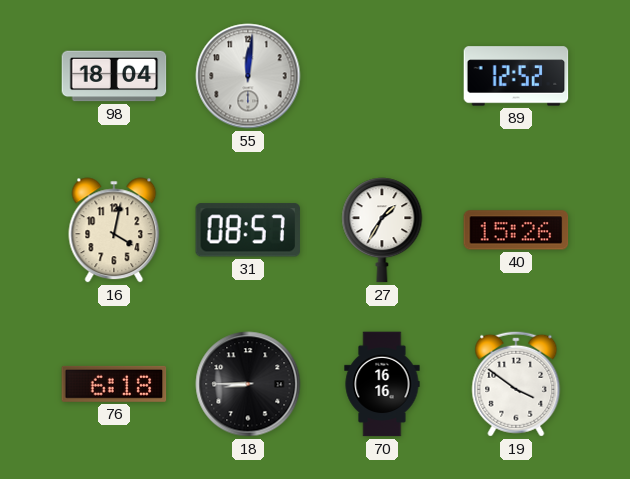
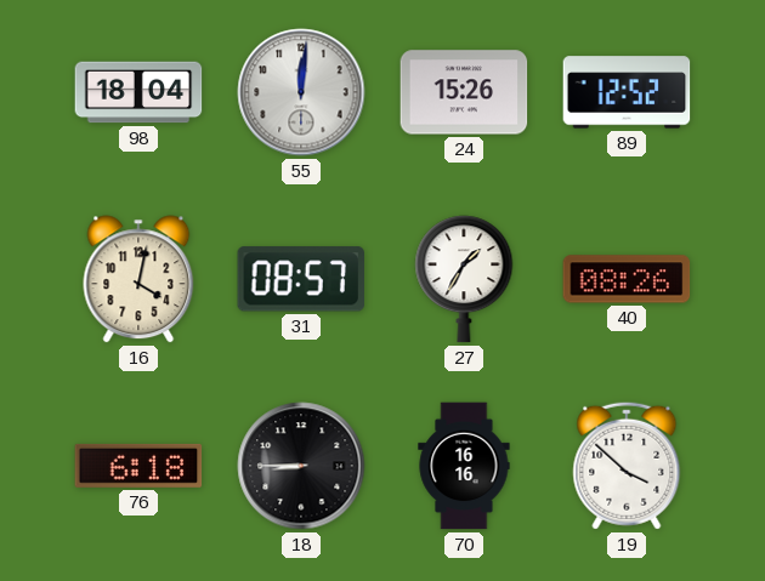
24: none -> 15:26
40: 15:26 -> 08:26
19: 3:51 -> 3:52
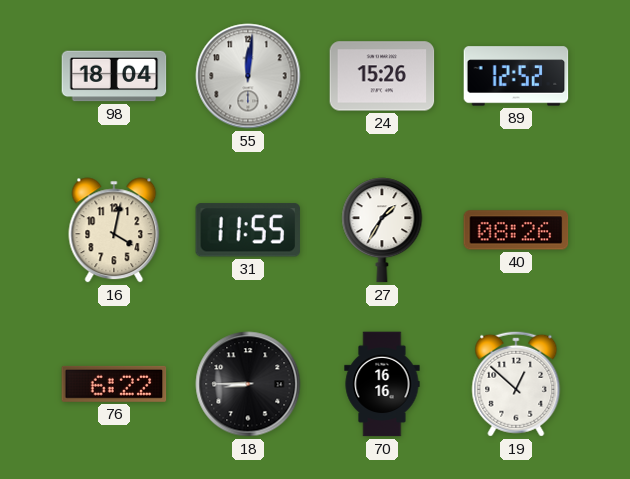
31: 08:57 -> 11:55
76: 6:18 -> 6:22
19: 3:52 -> 12:52
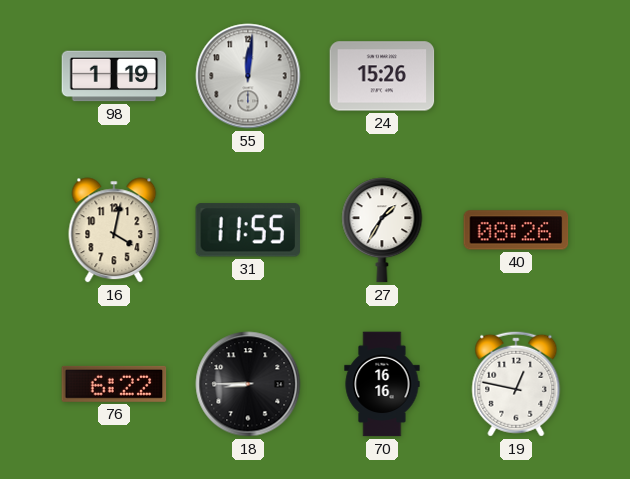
98: 18:04 -> 1:19
89: 12:52 -> none
19: 12:52 -> 12:47
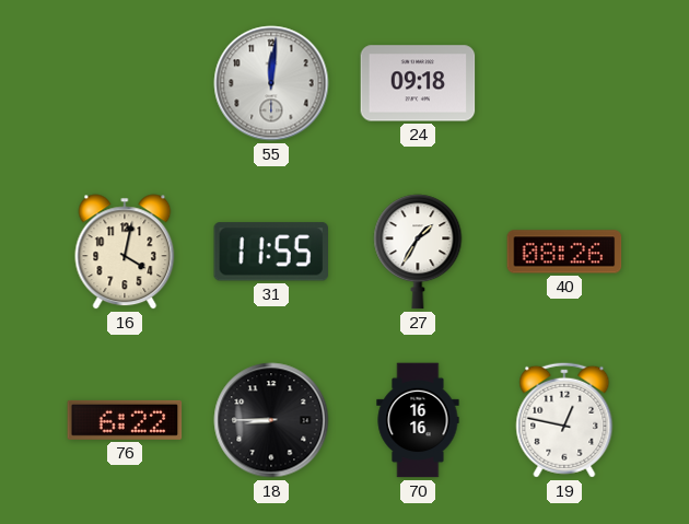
98: 1:19 -> none
24: 15:26 -> 09:18
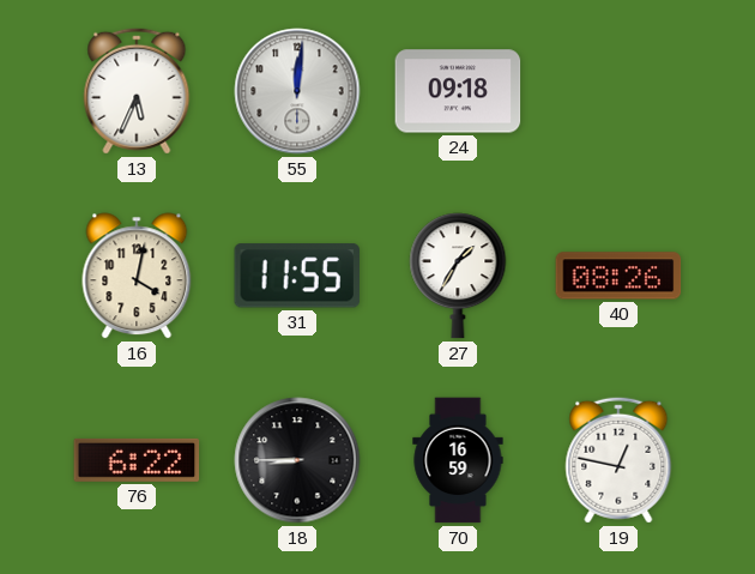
13: none -> 5:34
70: 16:16 -> 16:59
